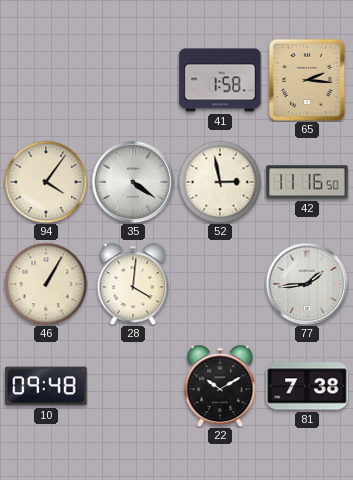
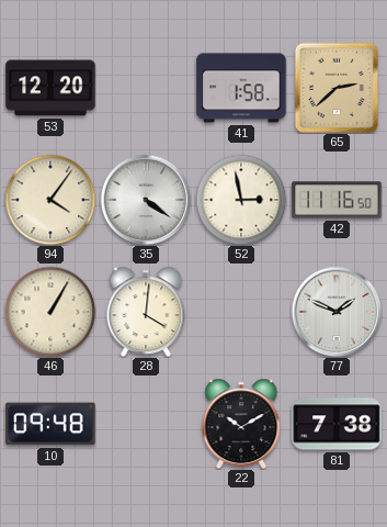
53: none -> 12:20
65: 2:16 -> 2:38
77: 1:44 -> 1:49
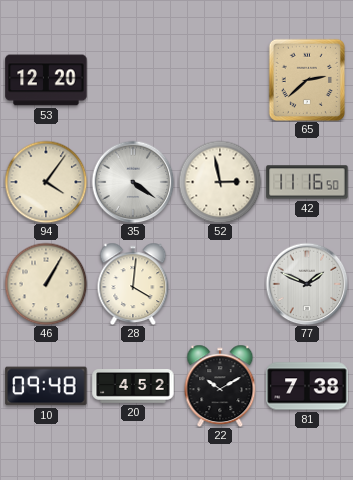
41: 1:58 -> none
20: none -> 4:52
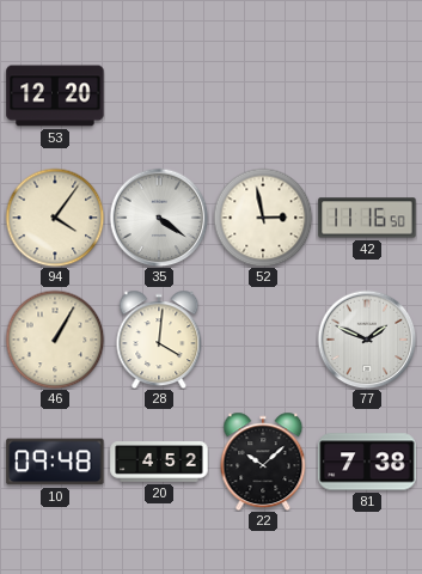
65: 2:38 -> none
22: 10:10 -> 10:08
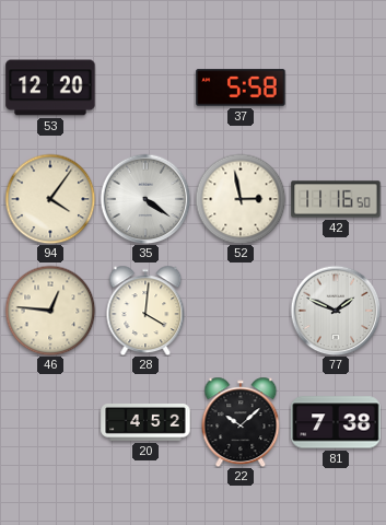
37: none -> 5:58
46: 1:05 -> 12:46
10: 09:48 -> none
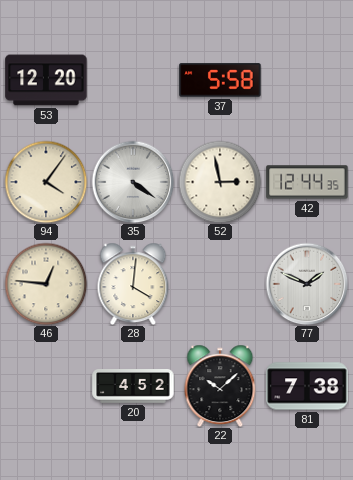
42: 11:16 -> 12:44
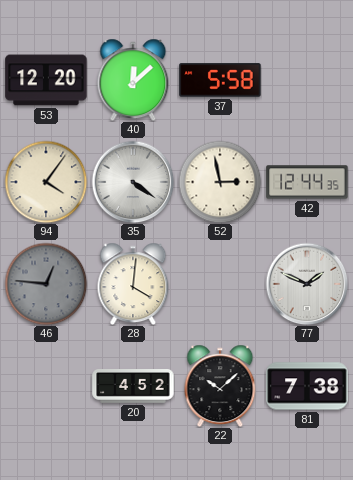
40: none -> 12:08
46 dial: cream -> grey
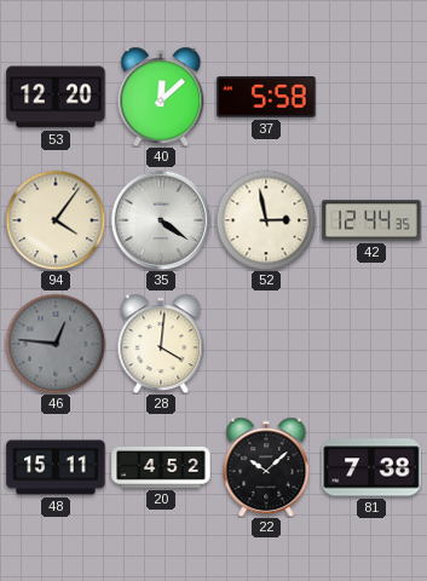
77: 1:49 -> none
48: none -> 15:11
